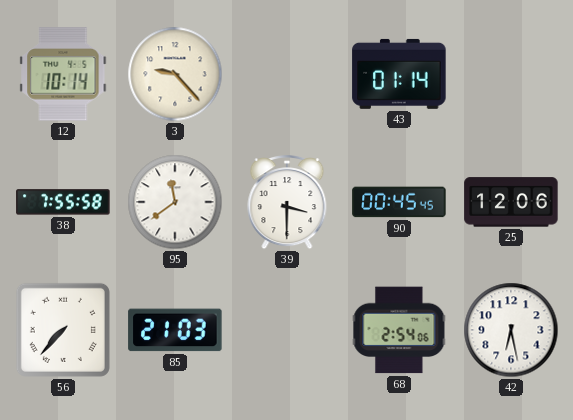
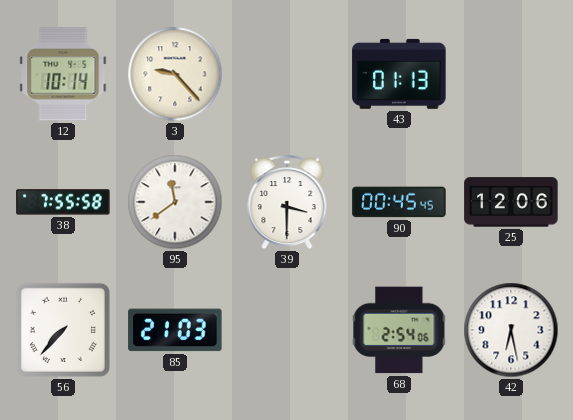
43: 01:14 -> 01:13
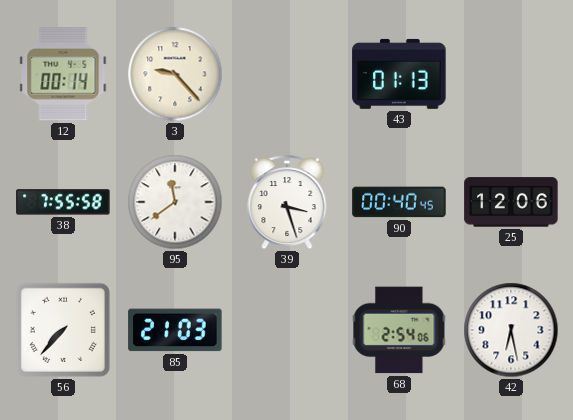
12: 10:14 -> 00:14
39: 3:30 -> 3:27
90: 00:45 -> 00:40
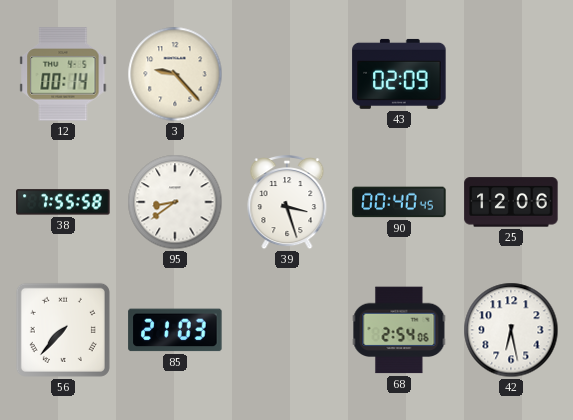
43: 01:13 -> 02:09
95: 11:39 -> 8:39
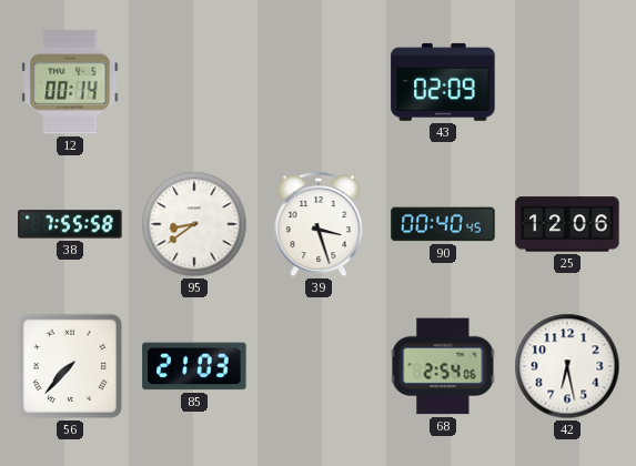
3: 9:23 -> none
